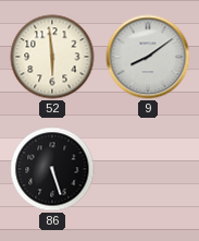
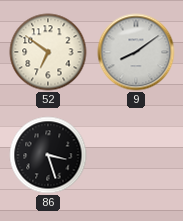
52: 5:59 -> 6:51
86: 5:27 -> 3:27
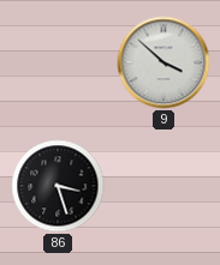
52: 6:51 -> none
9: 8:09 -> 3:52
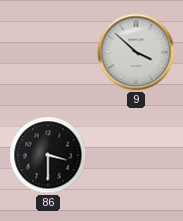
86: 3:27 -> 3:30
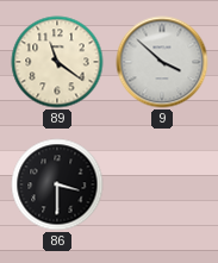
89: none -> 11:21
